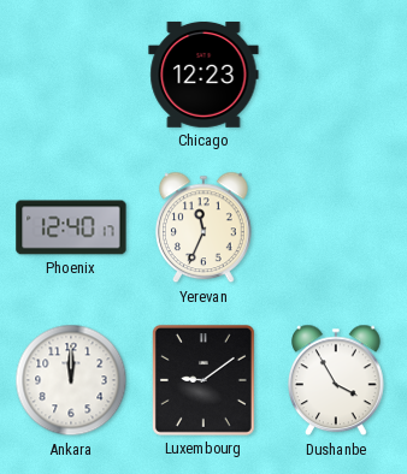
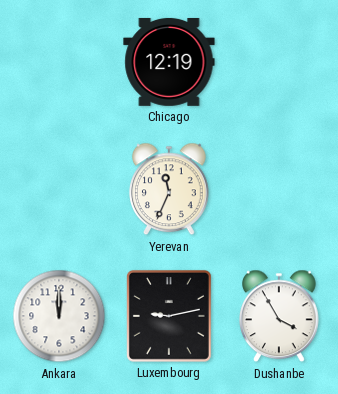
Chicago: 12:23 -> 12:19
Phoenix: 12:40 -> none
Luxembourg: 9:09 -> 9:13
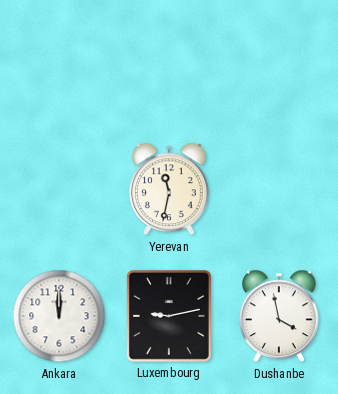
Chicago: 12:19 -> none
Yerevan: 11:34 -> 11:32
Dushanbe: 3:55 -> 3:58
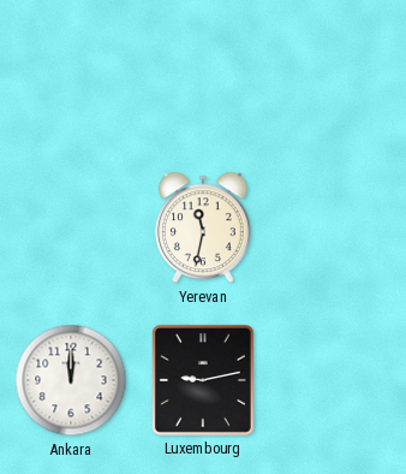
Dushanbe: 3:58 -> none
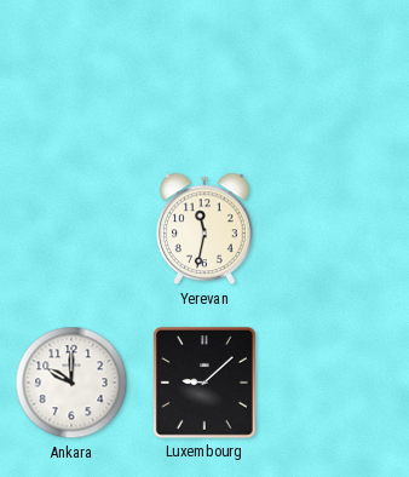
Ankara: 12:00 -> 10:00
Luxembourg: 9:13 -> 9:08
